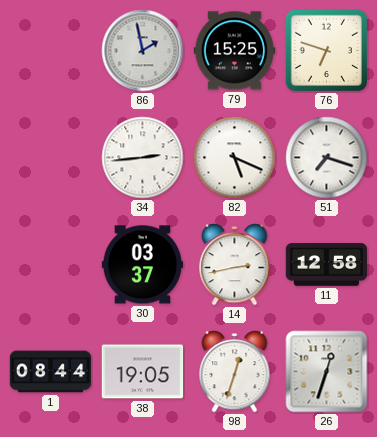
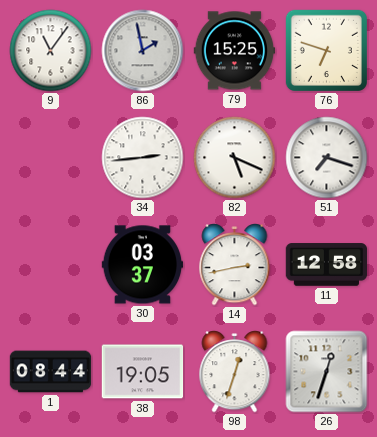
9: none -> 11:06
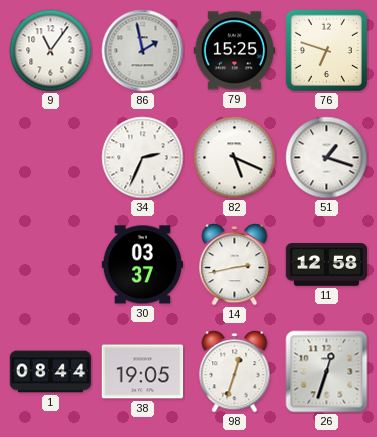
34: 2:44 -> 2:34
51: 7:18 -> 1:18
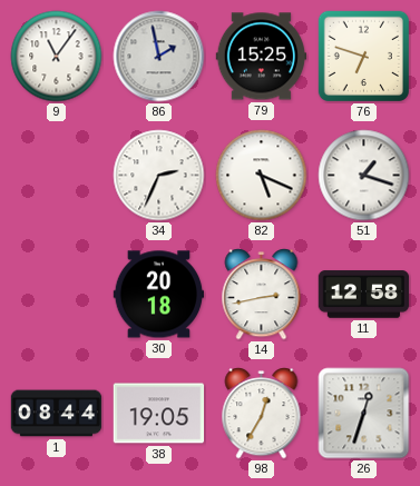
30: 03:37 -> 20:18
98: 12:33 -> 12:35
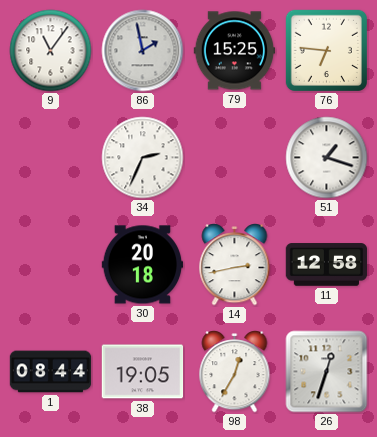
76: 6:48 -> 6:46
82: 5:19 -> none
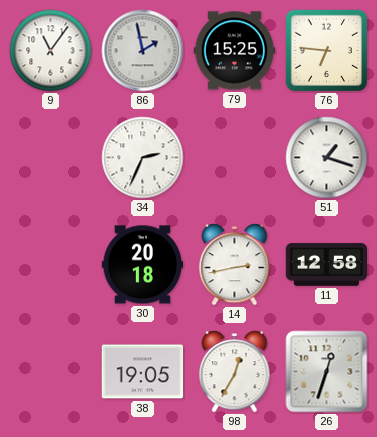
1: 08:44 -> none
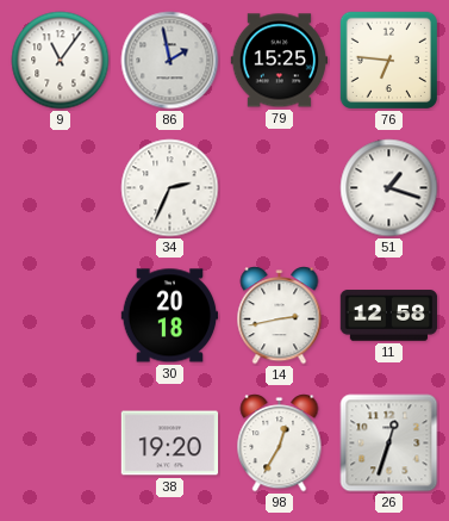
38: 19:05 -> 19:20
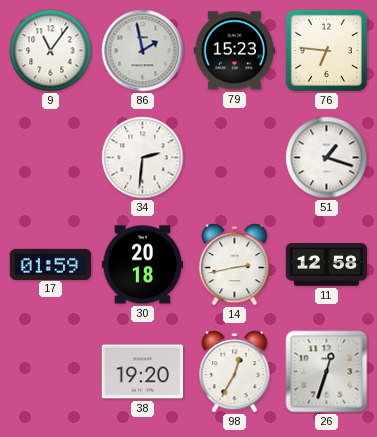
79: 15:25 -> 15:23
34: 2:34 -> 2:31
17: none -> 01:59
